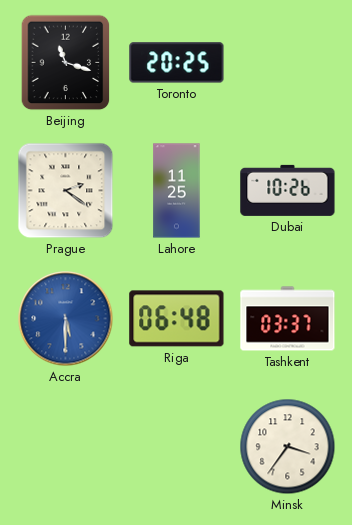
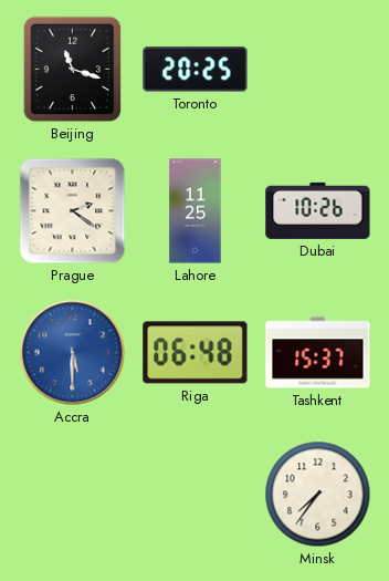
Tashkent: 03:37 -> 15:37
Minsk: 3:36 -> 7:36
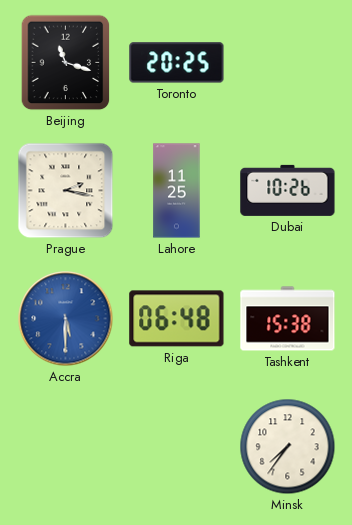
Prague: 2:21 -> 2:17
Tashkent: 15:37 -> 15:38
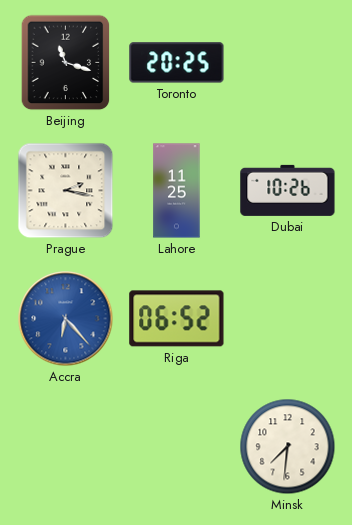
Accra: 5:30 -> 6:23
Riga: 06:48 -> 06:52
Tashkent: 15:38 -> none
Minsk: 7:36 -> 7:31
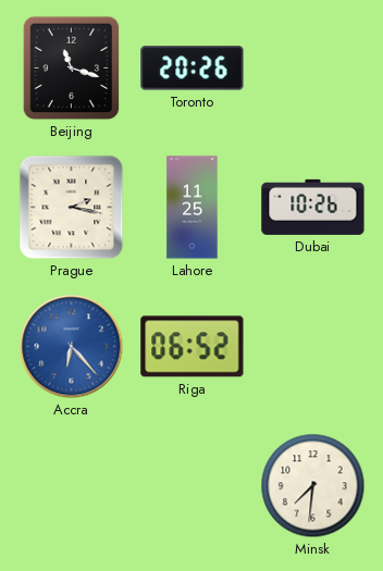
Toronto: 20:25 -> 20:26
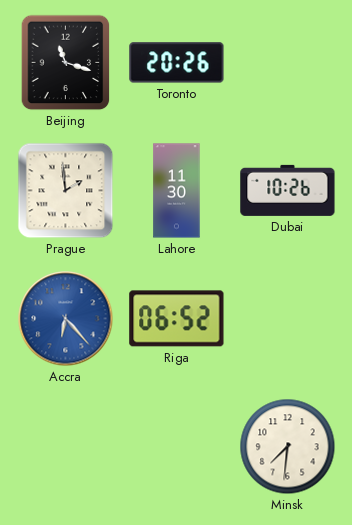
Prague: 2:17 -> 1:59
Lahore: 11:25 -> 11:30
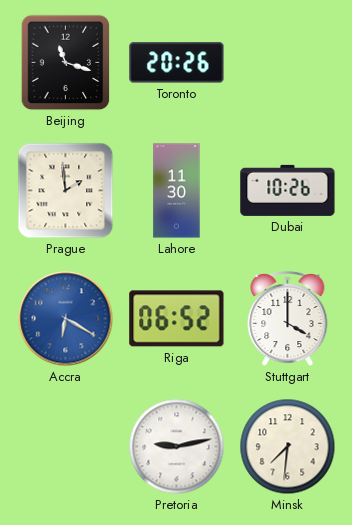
Accra: 6:23 -> 6:20
Stuttgart: none -> 4:00
Pretoria: none -> 9:13
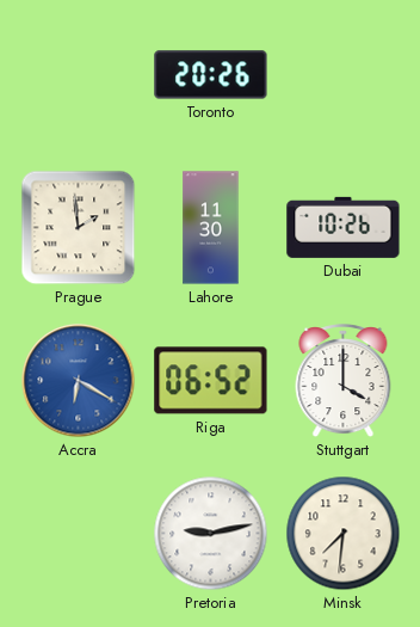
Beijing: 11:18 -> none
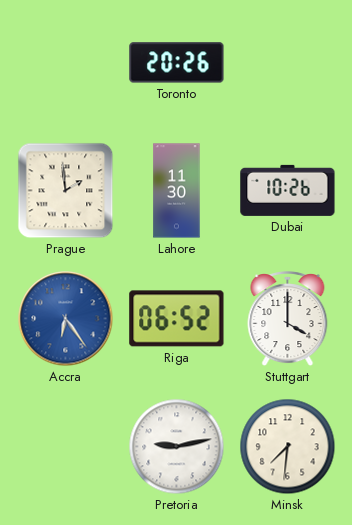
Accra: 6:20 -> 6:24
